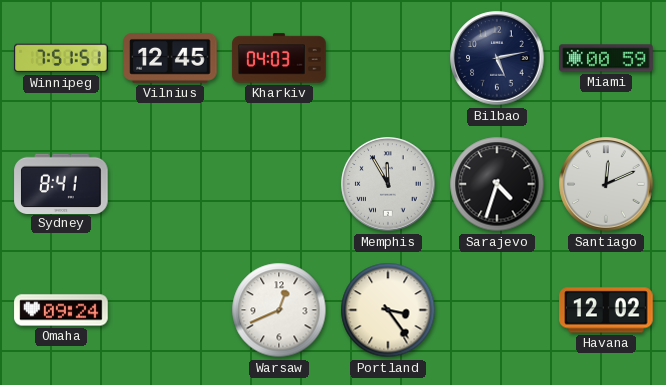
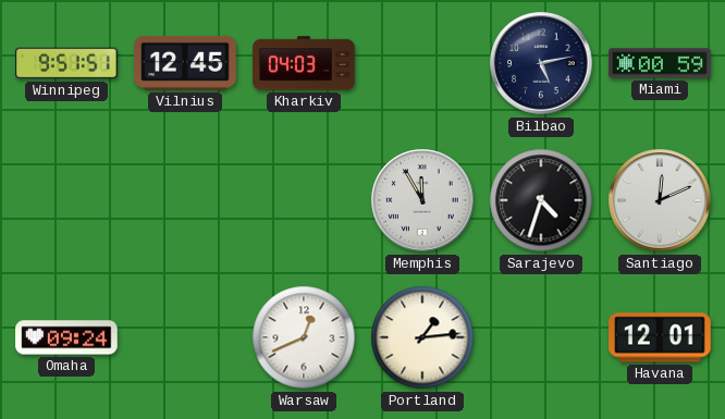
Winnipeg: 7:51 -> 9:51
Sydney: 8:41 -> none
Portland: 3:24 -> 1:14
Havana: 12:02 -> 12:01
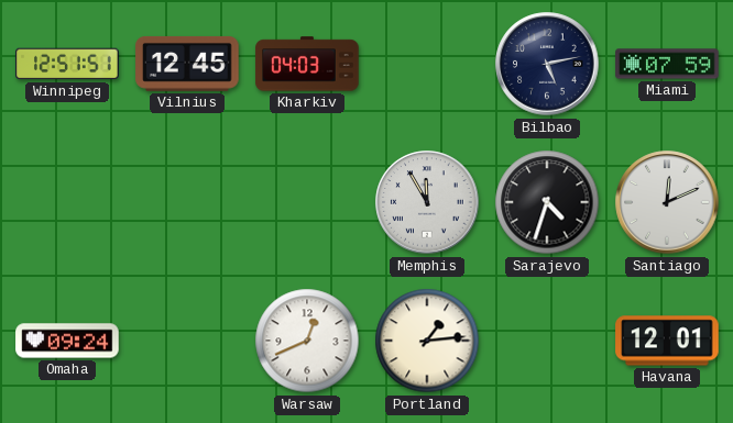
Winnipeg: 9:51 -> 12:51
Miami: 00:59 -> 07:59
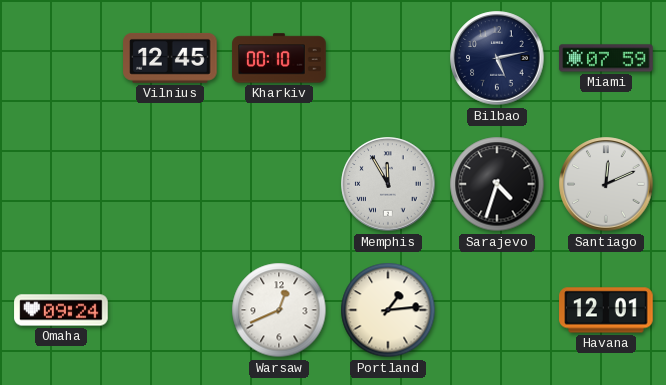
Winnipeg: 12:51 -> none
Kharkiv: 04:03 -> 00:10
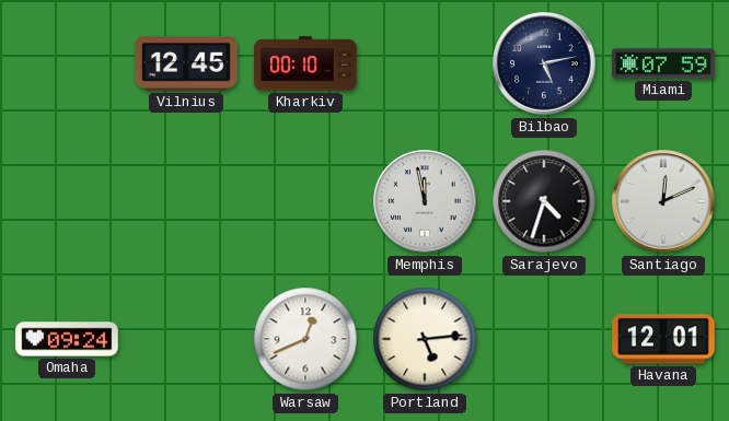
Memphis: 11:55 -> 11:58
Portland: 1:14 -> 5:14
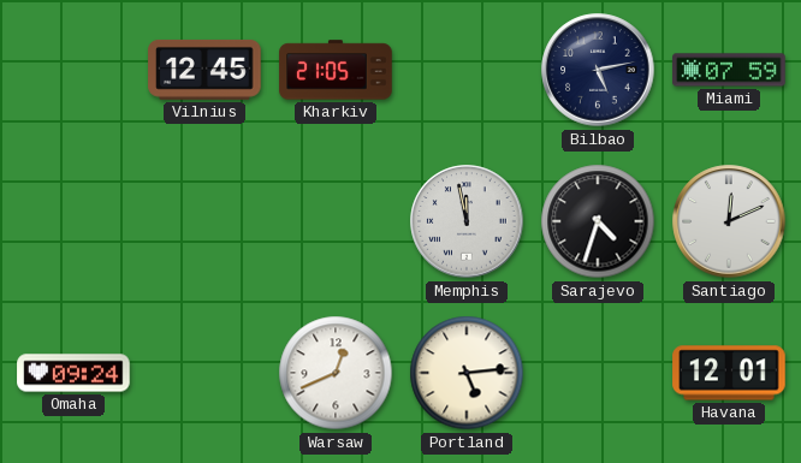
Kharkiv: 00:10 -> 21:05
